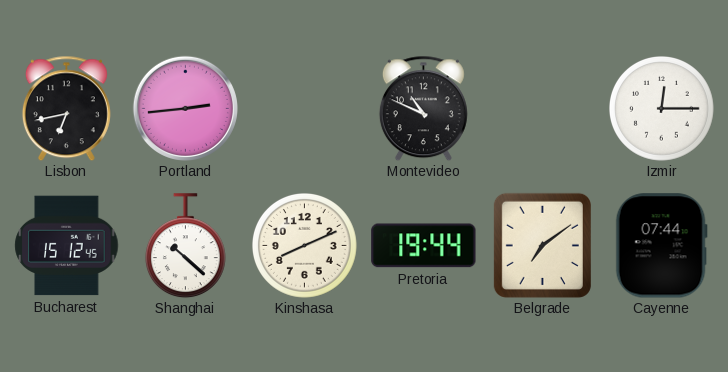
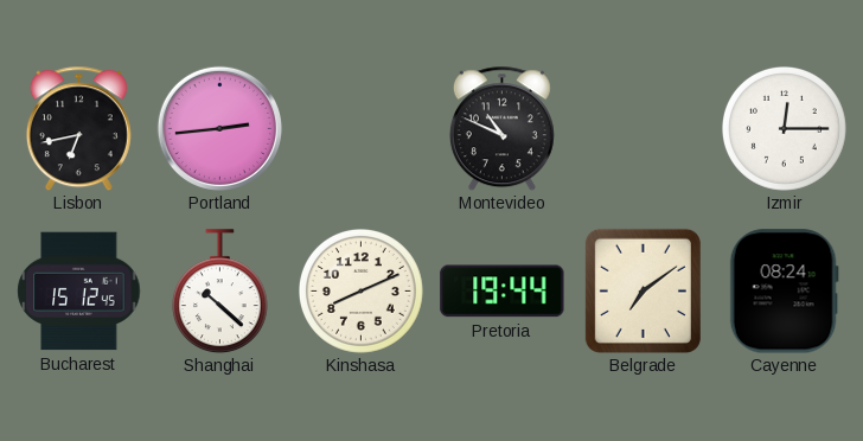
Cayenne: 07:44 -> 08:24
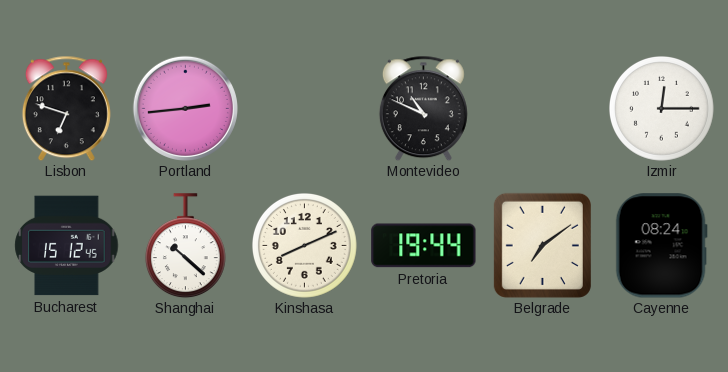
Lisbon: 6:43 -> 6:48
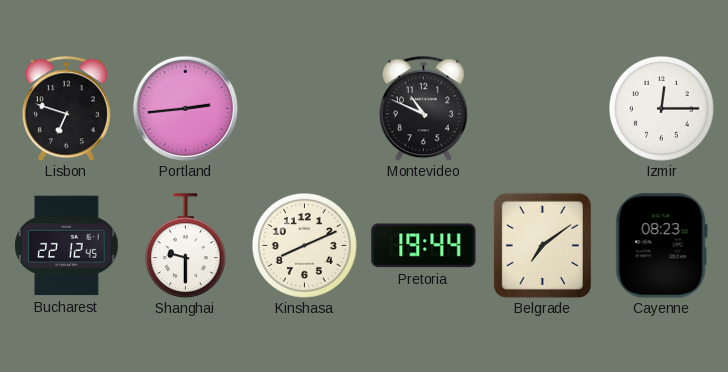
Bucharest: 15:12 -> 22:12
Shanghai: 10:22 -> 9:30
Cayenne: 08:24 -> 08:23
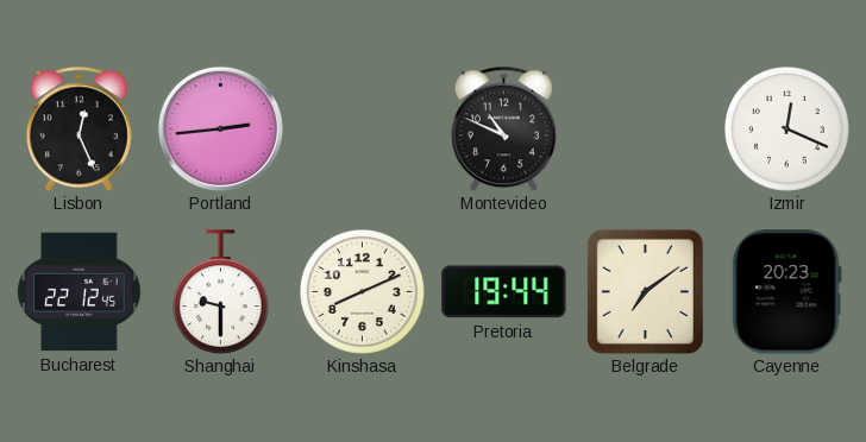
Lisbon: 6:48 -> 12:26
Izmir: 12:15 -> 12:19
Cayenne: 08:23 -> 20:23
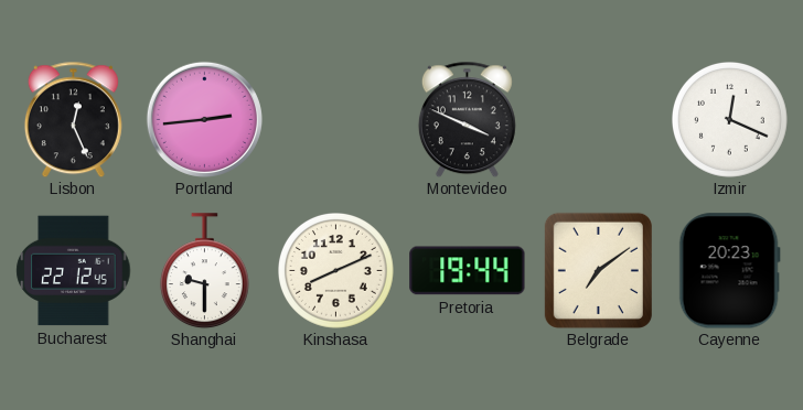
Montevideo: 10:49 -> 3:49
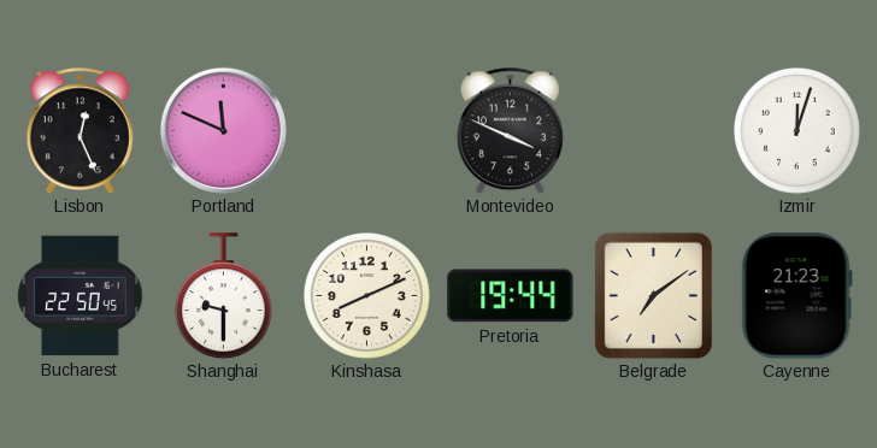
Portland: 2:44 -> 11:49
Izmir: 12:19 -> 12:03
Bucharest: 22:12 -> 22:50
Cayenne: 20:23 -> 21:23
